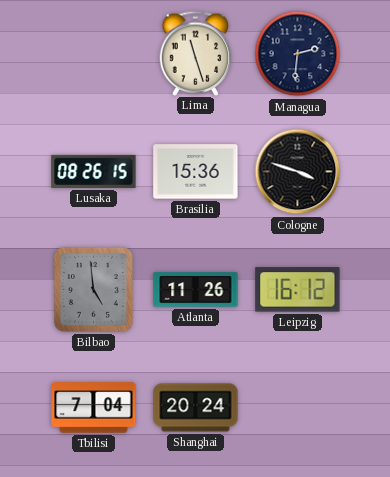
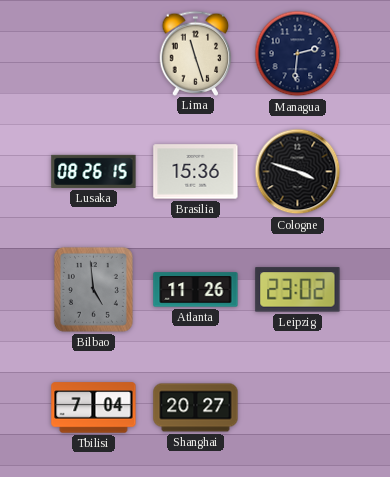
Leipzig: 16:12 -> 23:02
Shanghai: 20:24 -> 20:27
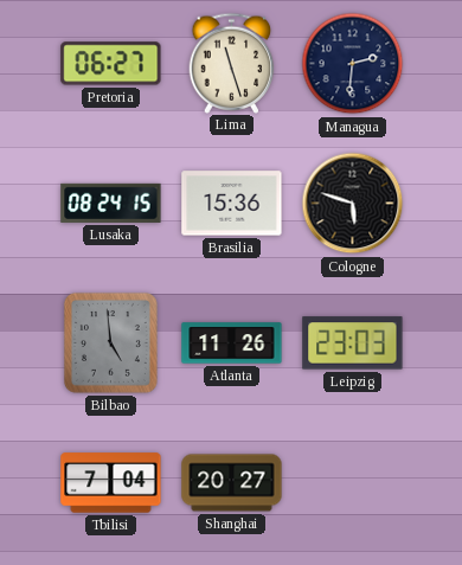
Pretoria: none -> 06:27
Lusaka: 08:26 -> 08:24
Cologne: 3:48 -> 5:48
Leipzig: 23:02 -> 23:03
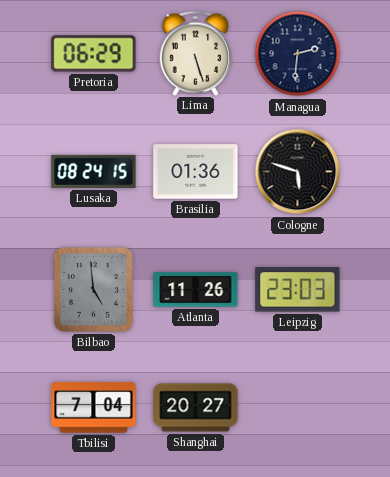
Pretoria: 06:27 -> 06:29
Lima: 11:27 -> 5:27
Brasilia: 15:36 -> 01:36
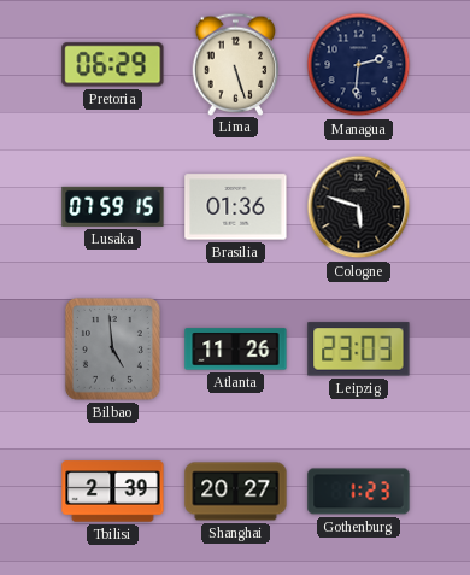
Lusaka: 08:24 -> 07:59
Tbilisi: 7:04 -> 2:39
Gothenburg: none -> 1:23
